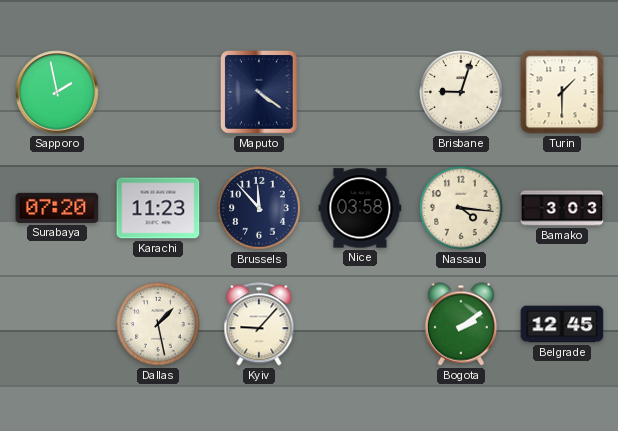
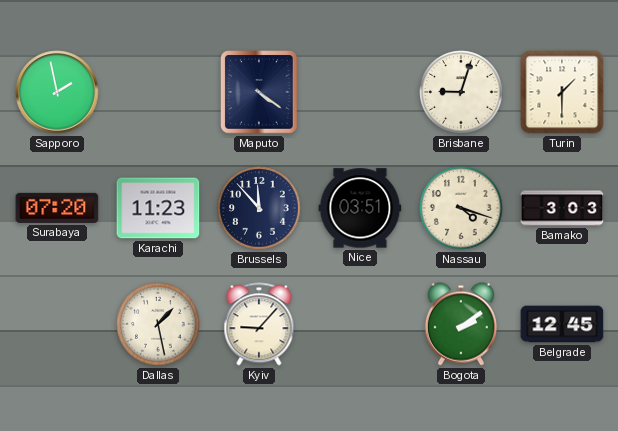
Nice: 03:58 -> 03:51
Nassau: 4:16 -> 4:18
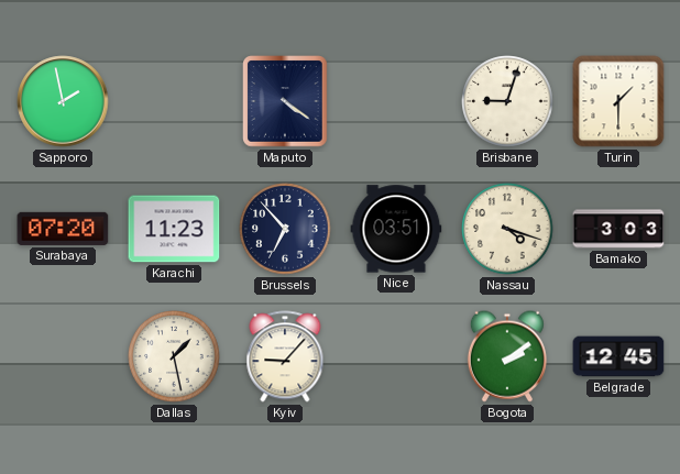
Brussels: 11:53 -> 6:53
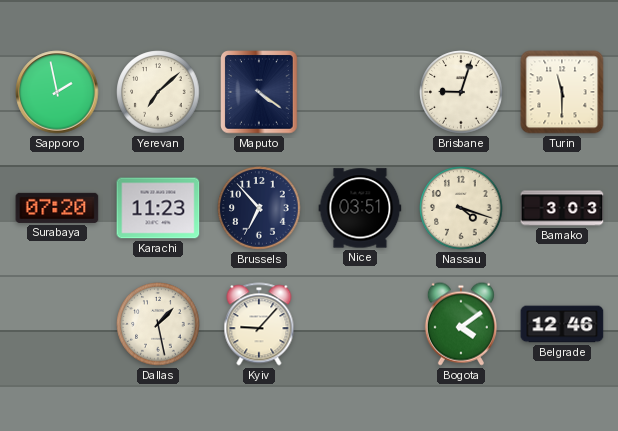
Yerevan: none -> 7:08
Turin: 1:30 -> 11:30
Bogota: 2:09 -> 4:09
Belgrade: 12:45 -> 12:46
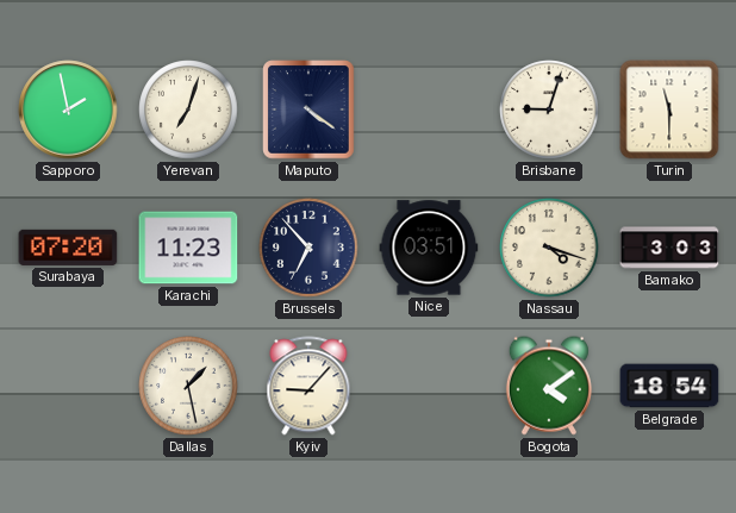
Yerevan: 7:08 -> 7:03
Belgrade: 12:46 -> 18:54
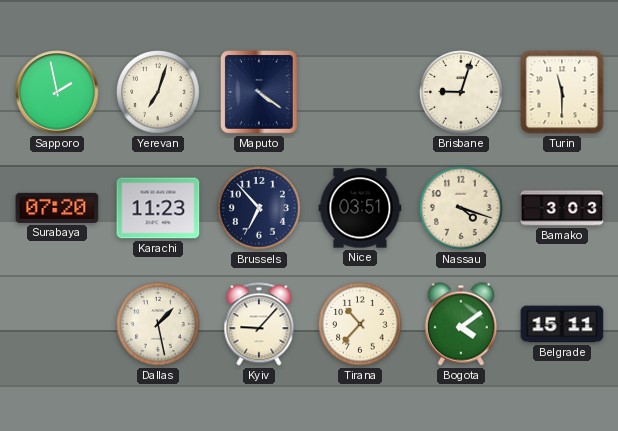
Tirana: none -> 10:37
Belgrade: 18:54 -> 15:11
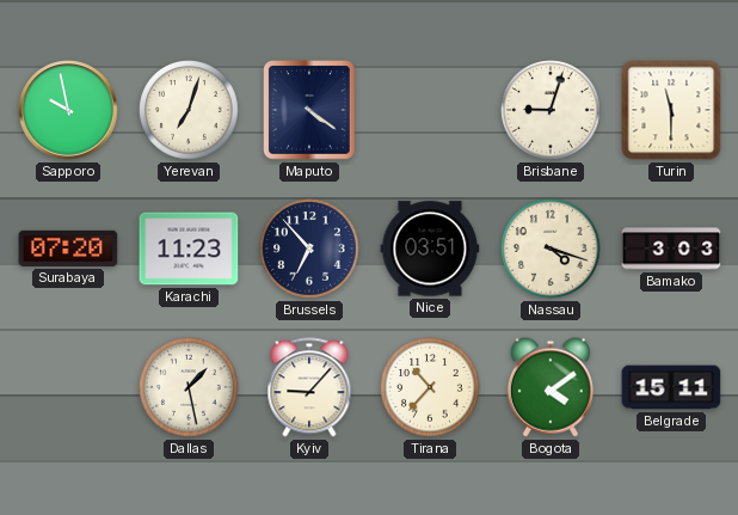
Sapporo: 1:58 -> 9:58
